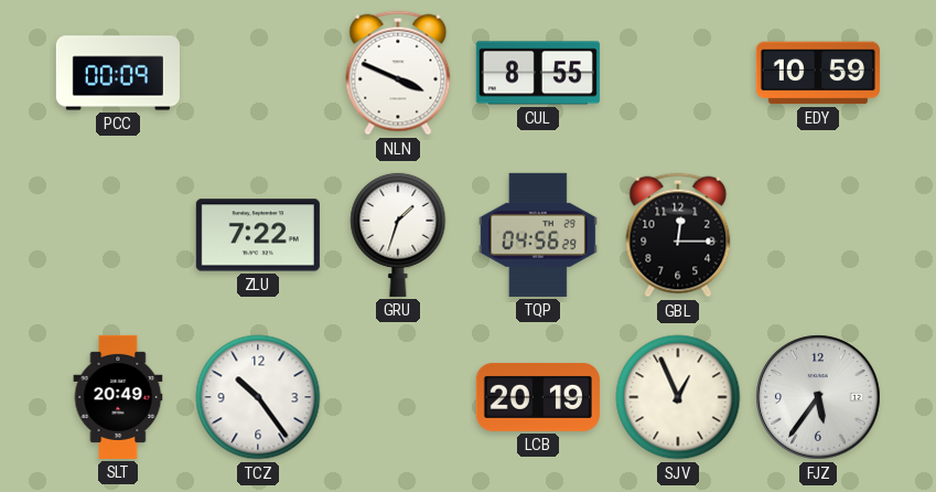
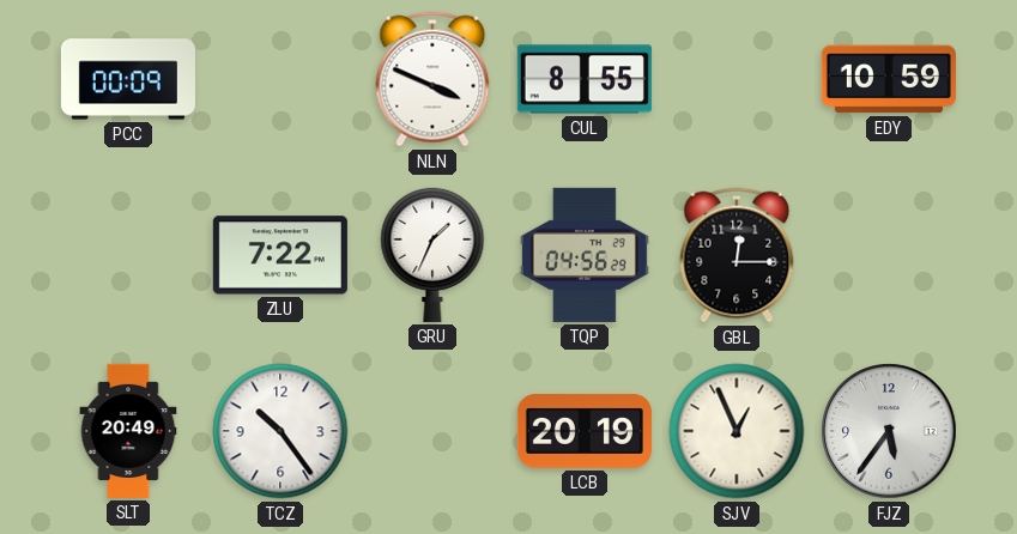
GRU: 1:33 -> 1:34
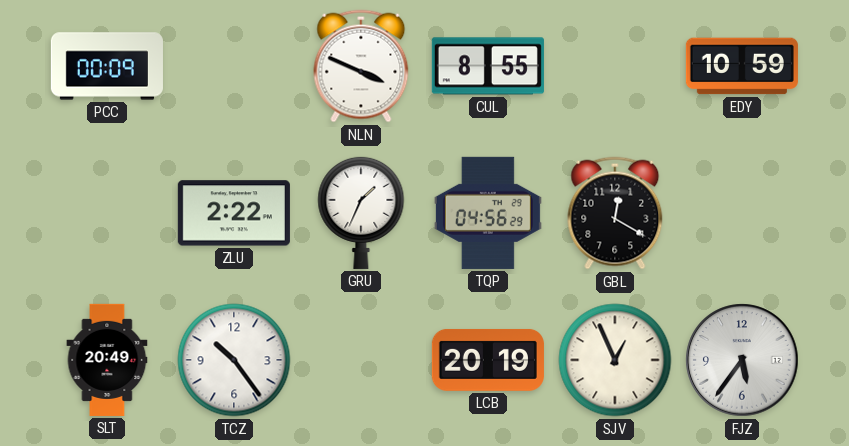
ZLU: 7:22 -> 2:22
GBL: 12:15 -> 12:20
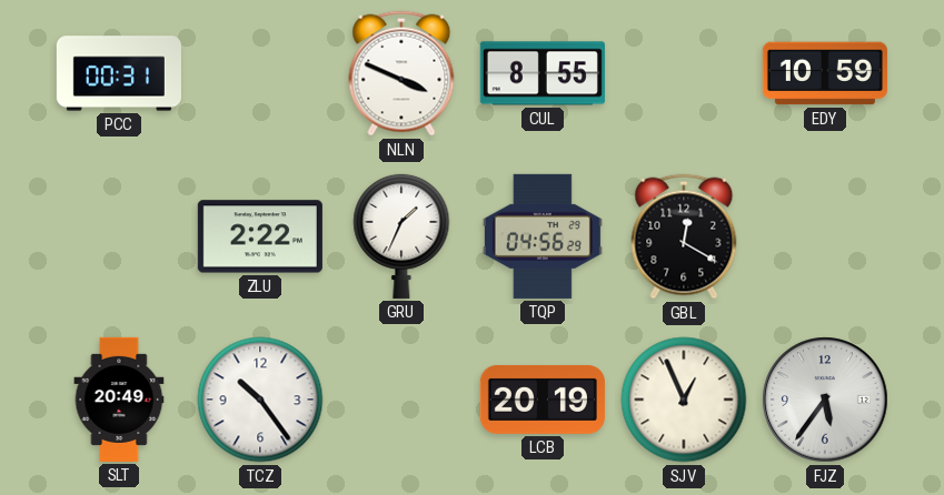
PCC: 00:09 -> 00:31
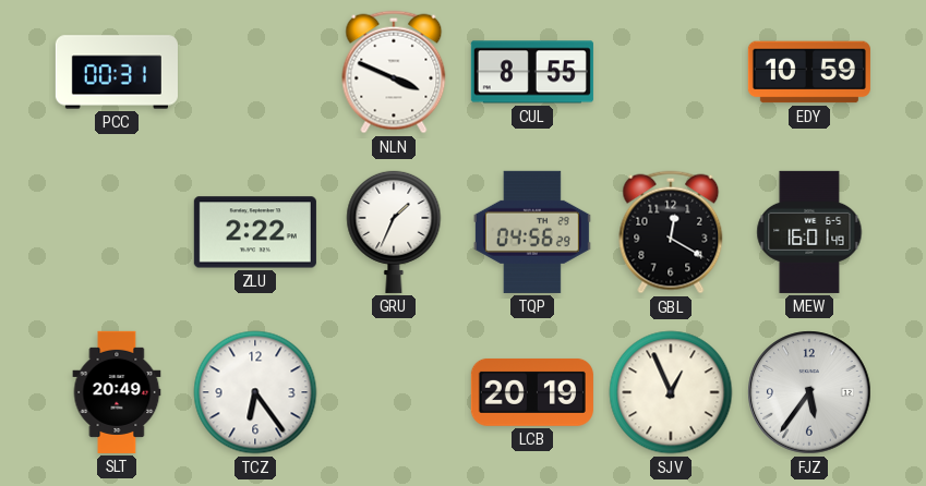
MEW: none -> 16:01
TCZ: 10:24 -> 6:24
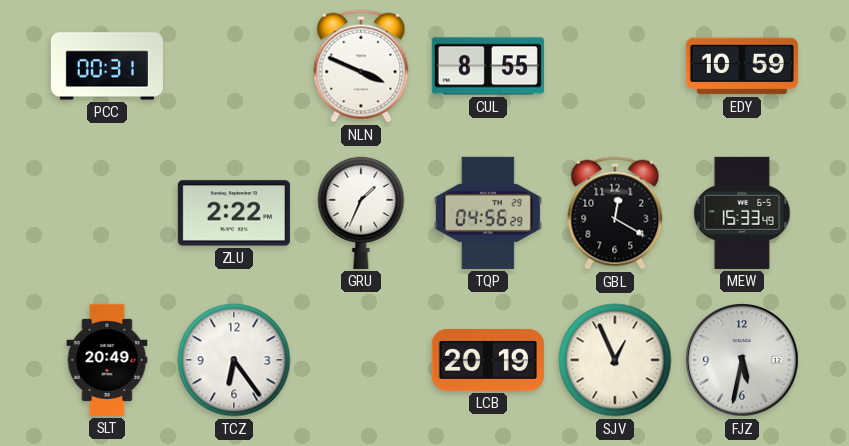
MEW: 16:01 -> 15:33
FJZ: 5:36 -> 5:32
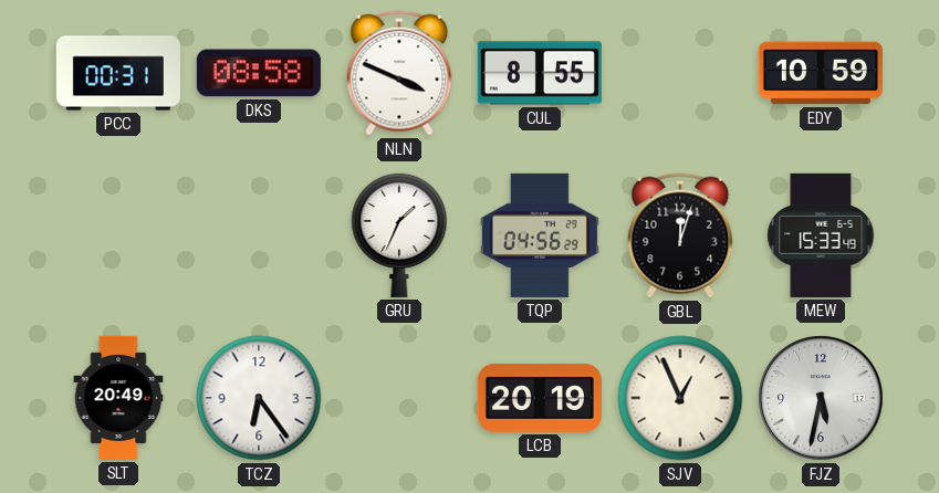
DKS: none -> 08:58
ZLU: 2:22 -> none
GBL: 12:20 -> 12:03
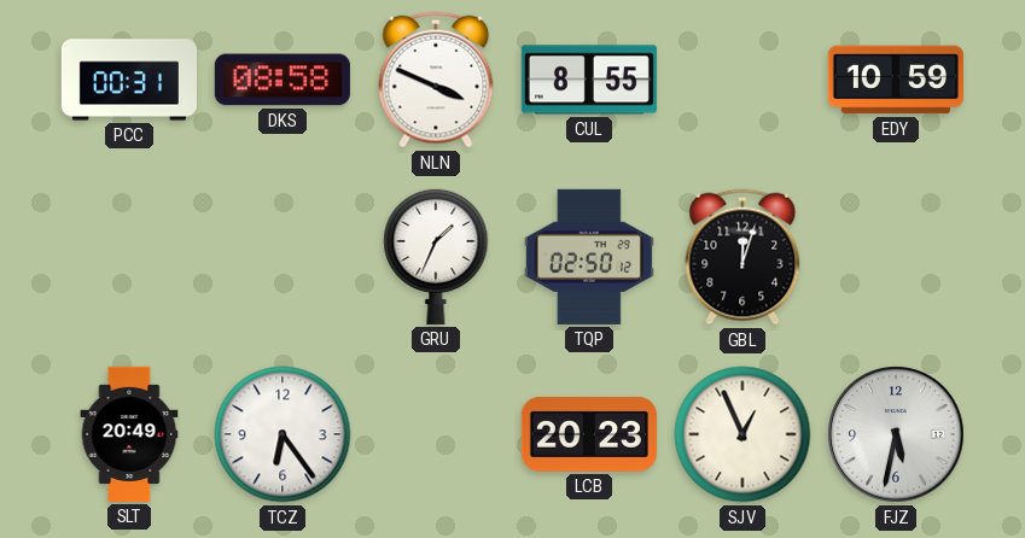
TQP: 04:56 -> 02:50
MEW: 15:33 -> none
LCB: 20:19 -> 20:23
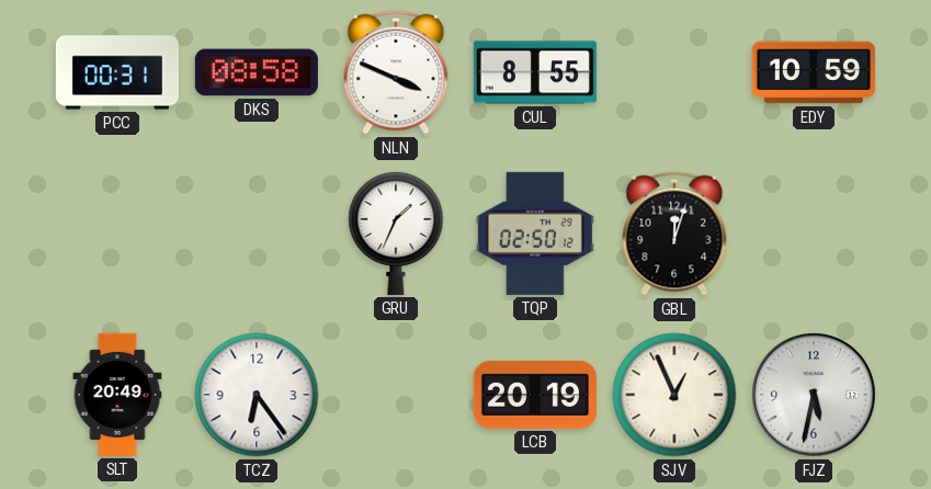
LCB: 20:23 -> 20:19
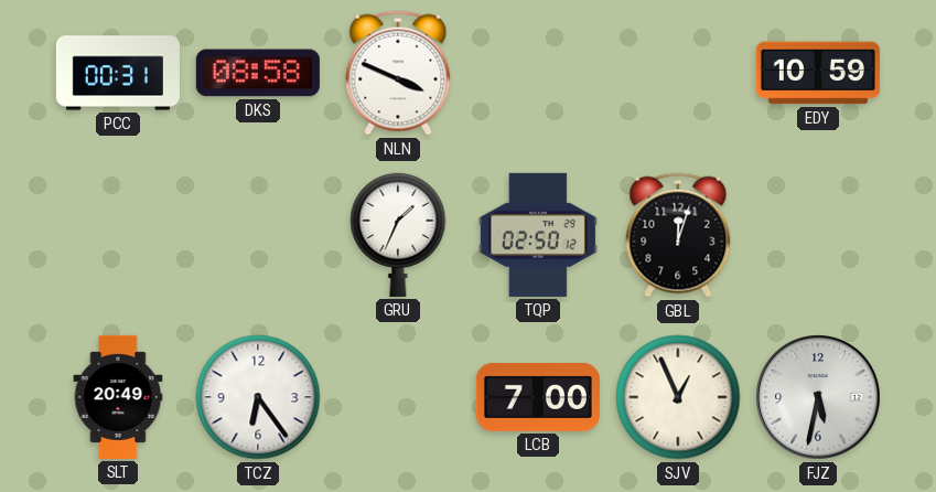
CUL: 8:55 -> none
LCB: 20:19 -> 7:00
